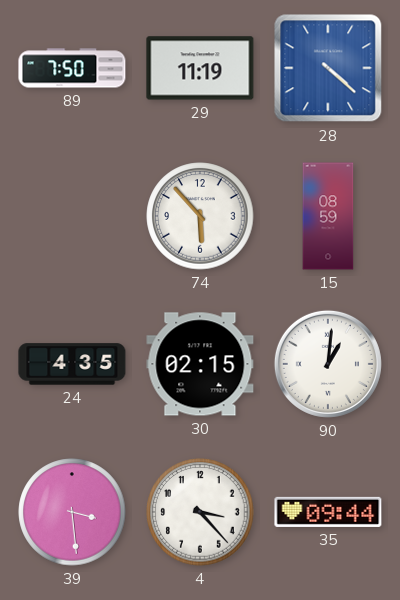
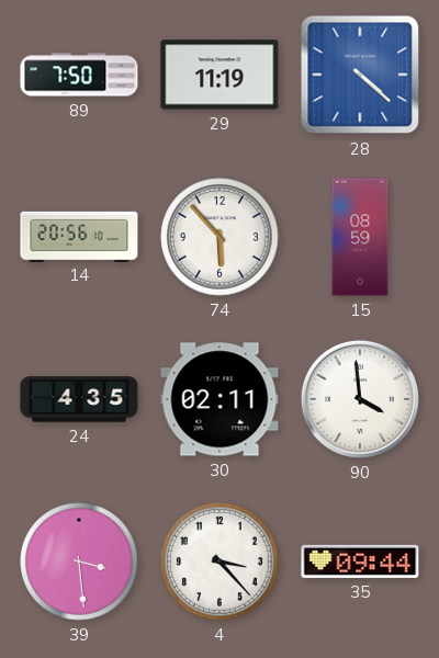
14: none -> 20:56
30: 02:15 -> 02:11
90: 1:01 -> 3:59
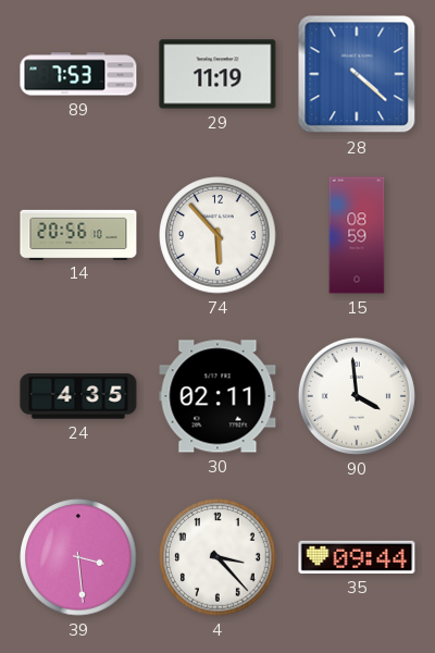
89: 7:50 -> 7:53
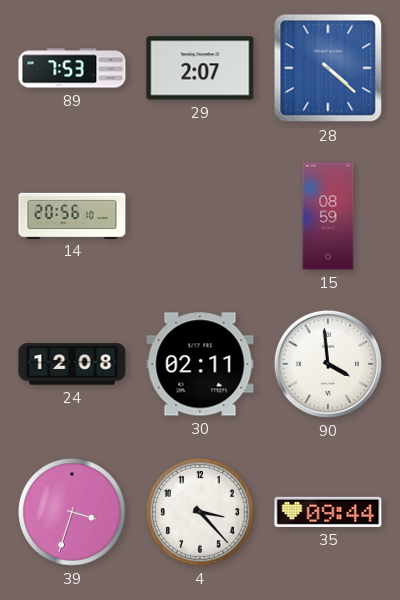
29: 11:19 -> 2:07
74: 5:53 -> none
24: 4:35 -> 12:08
39: 3:29 -> 3:33
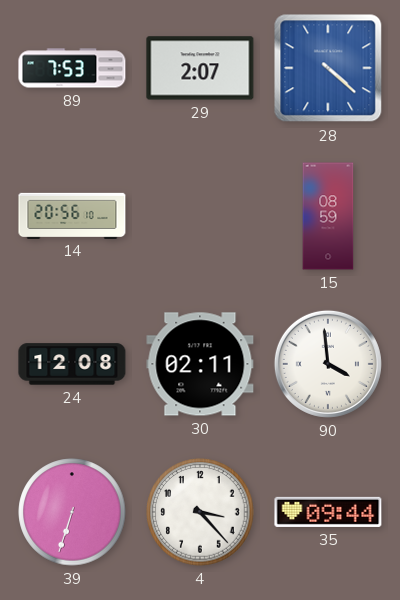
39: 3:33 -> 6:33
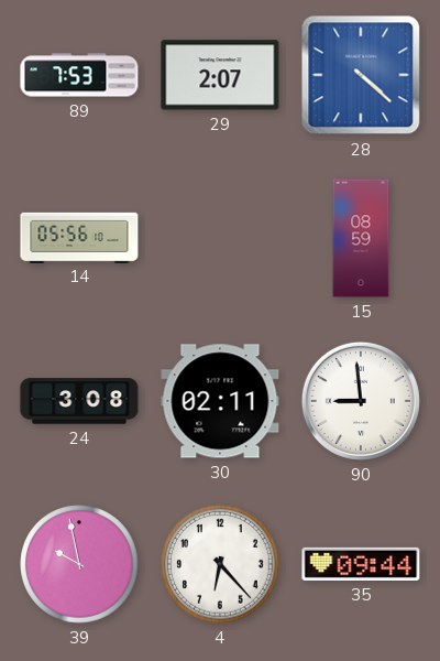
14: 20:56 -> 05:56
24: 12:08 -> 3:08
90: 3:59 -> 8:59
39: 6:33 -> 9:58
4: 3:23 -> 6:23
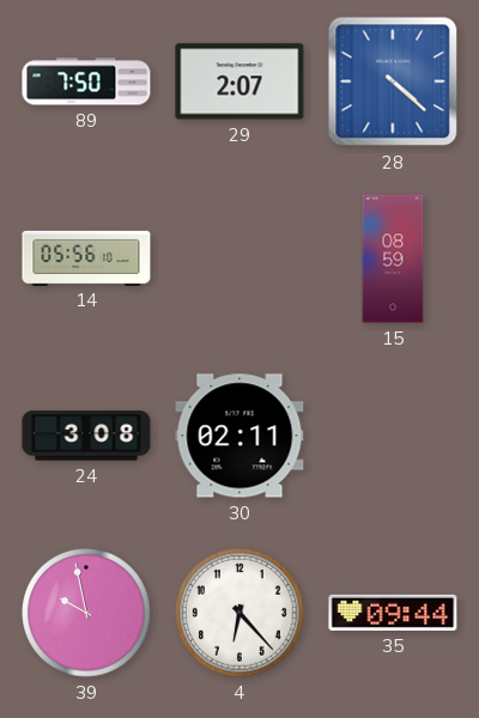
89: 7:53 -> 7:50
90: 8:59 -> none
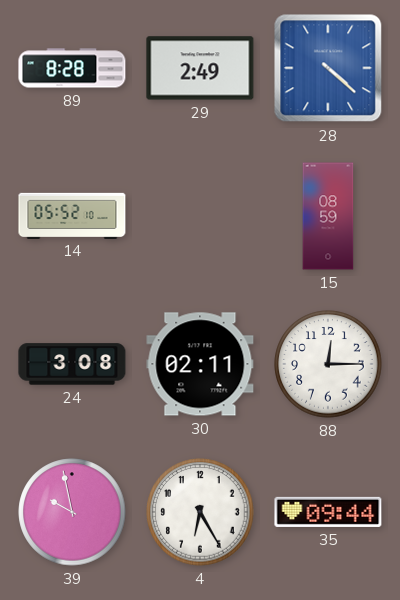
89: 7:50 -> 8:28
29: 2:07 -> 2:49
14: 05:56 -> 05:52
88: none -> 12:15
4: 6:23 -> 6:25
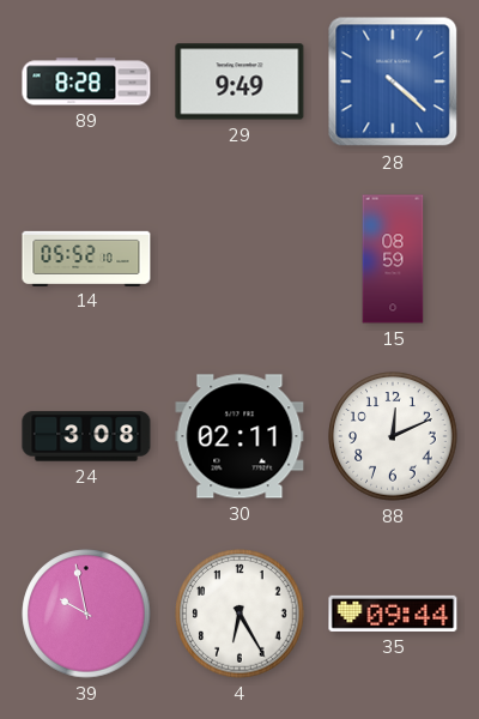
29: 2:49 -> 9:49
88: 12:15 -> 12:11
